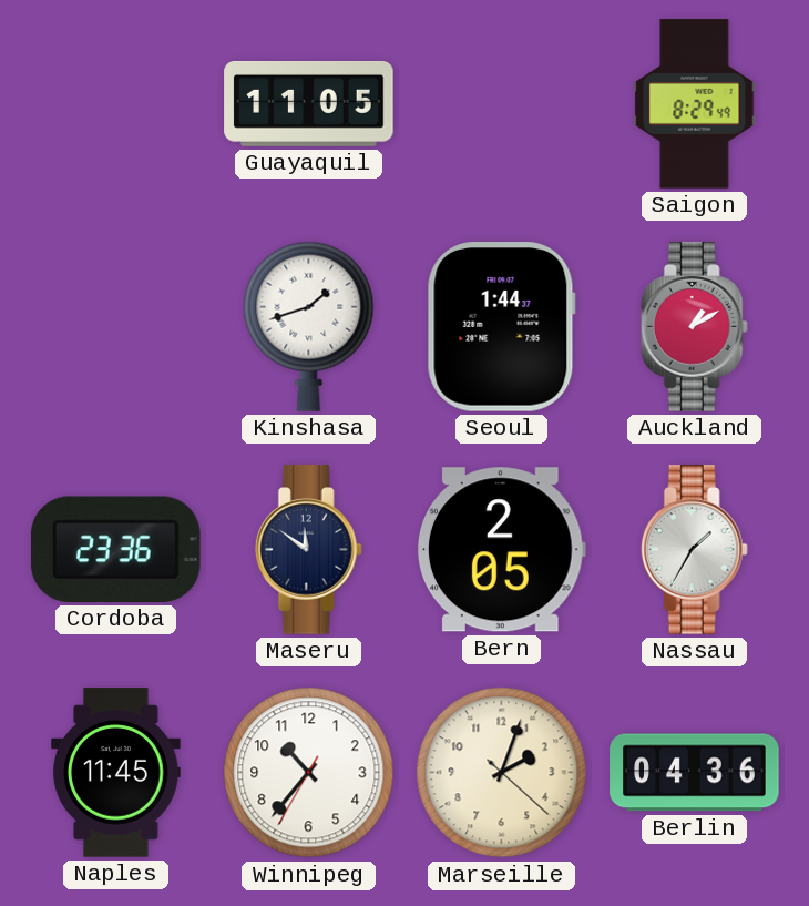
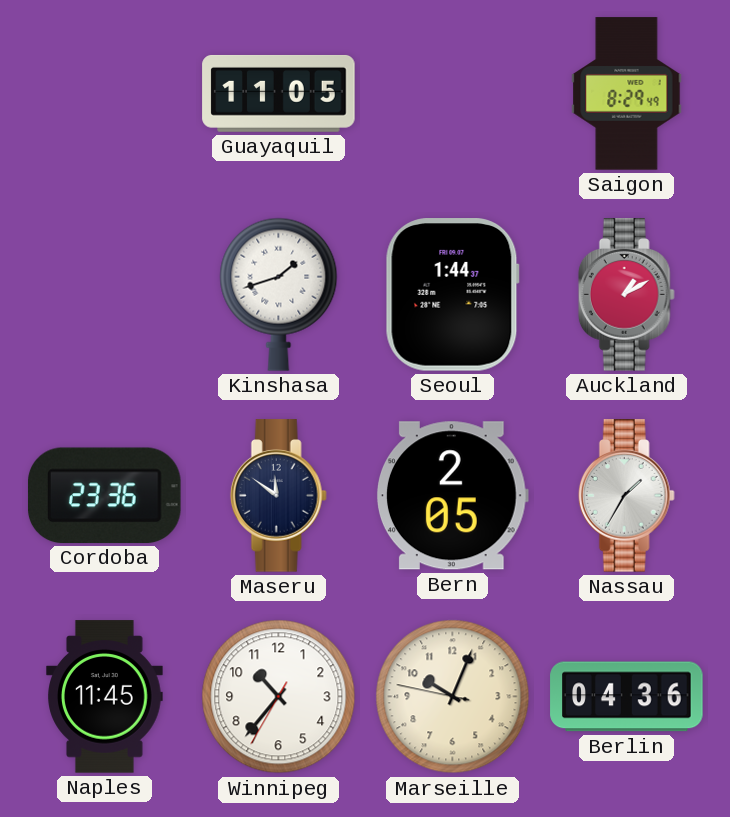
Marseille: 2:03 -> 10:03
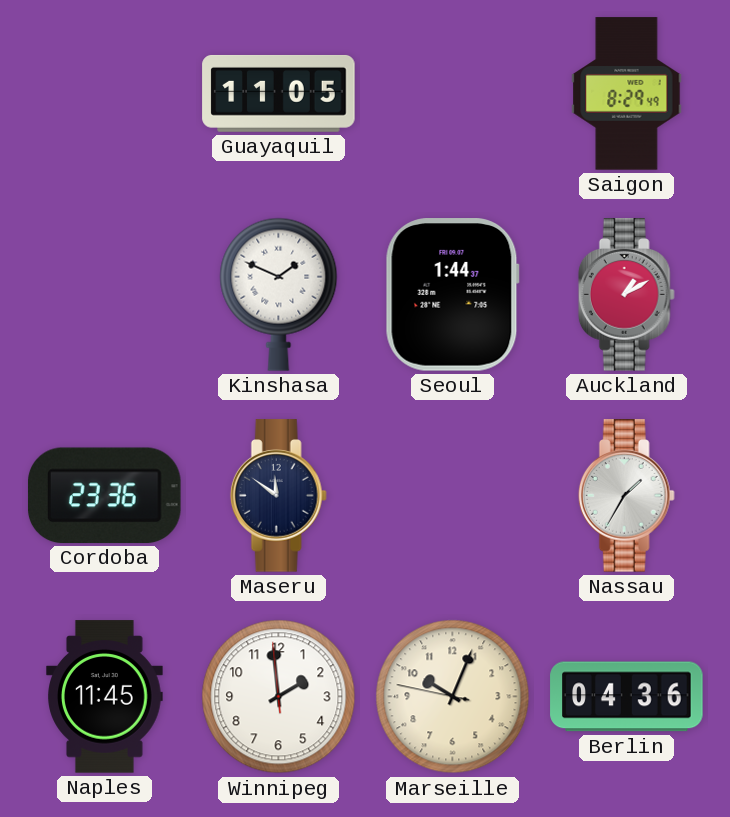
Kinshasa: 1:42 -> 1:49
Bern: 2:05 -> none
Winnipeg: 10:36 -> 1:58
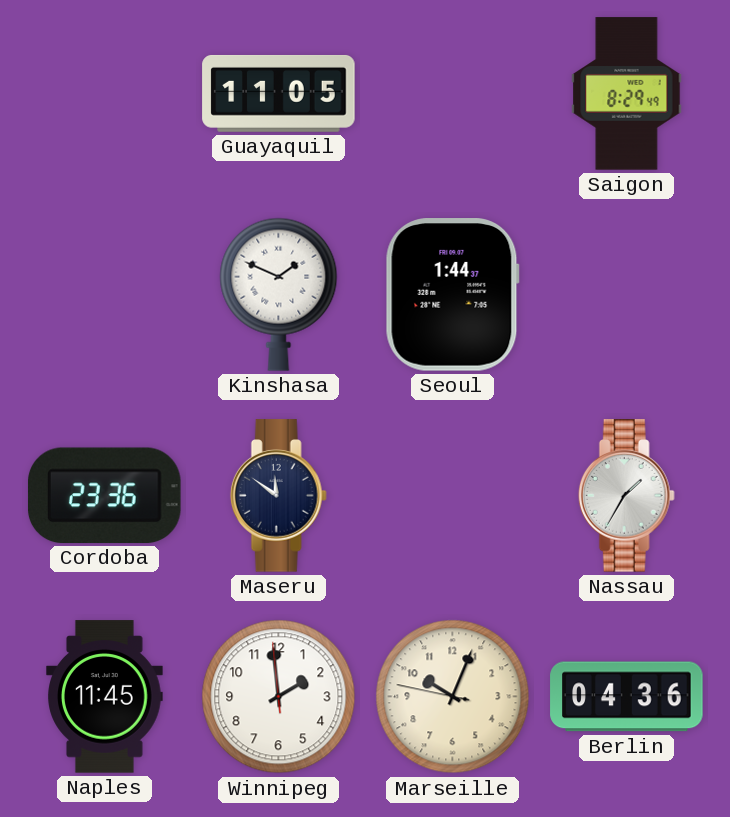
Auckland: 1:10 -> none
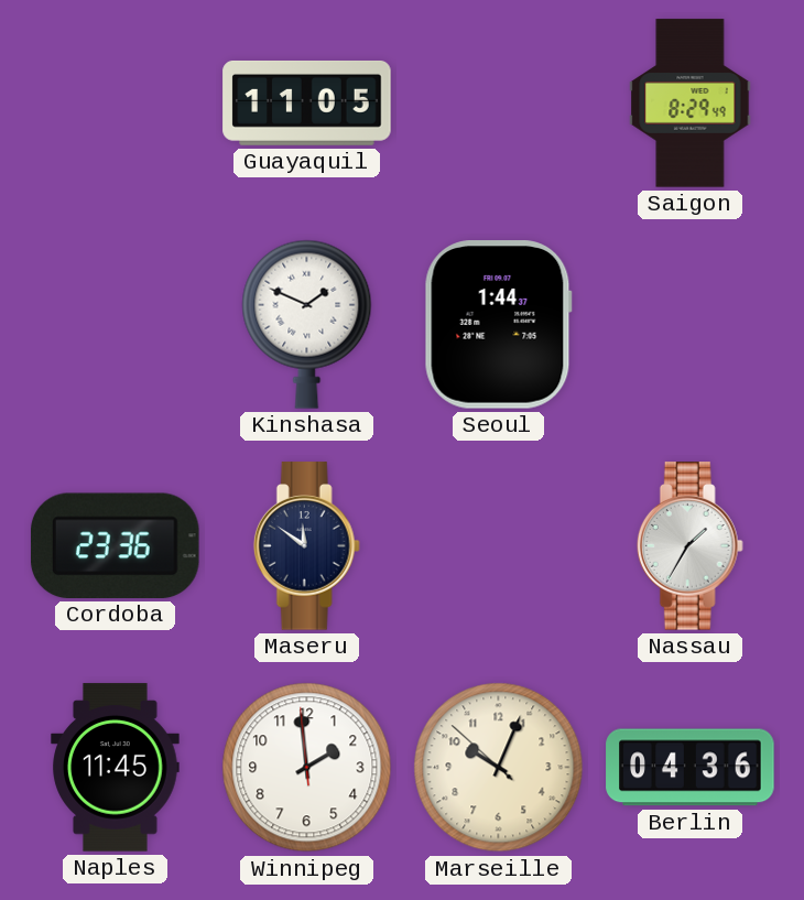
Marseille: 10:03:47 -> 10:03:52
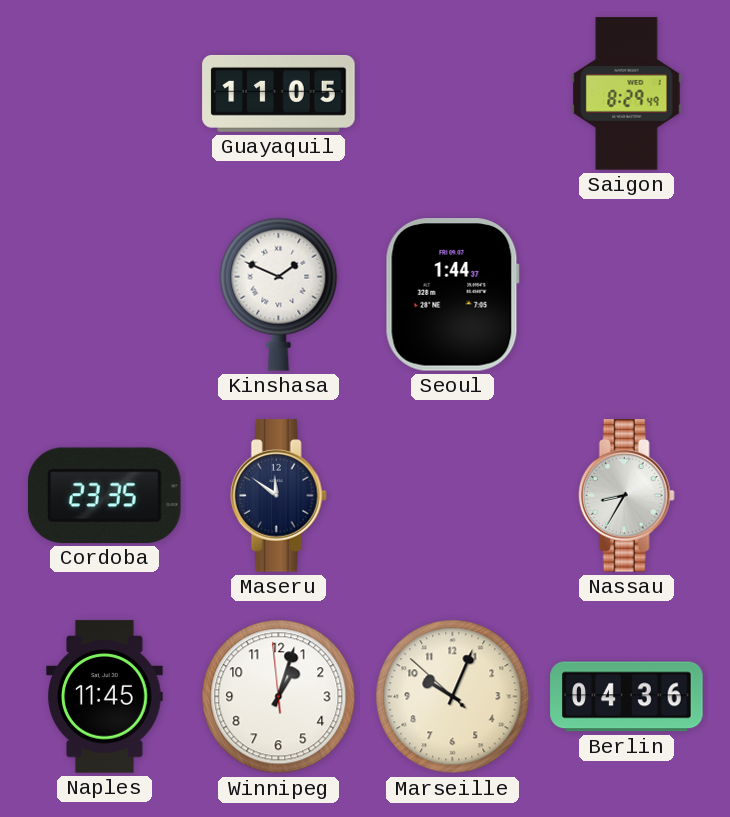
Cordoba: 23:36 -> 23:35
Nassau: 1:35 -> 8:35
Winnipeg: 1:58 -> 1:02
